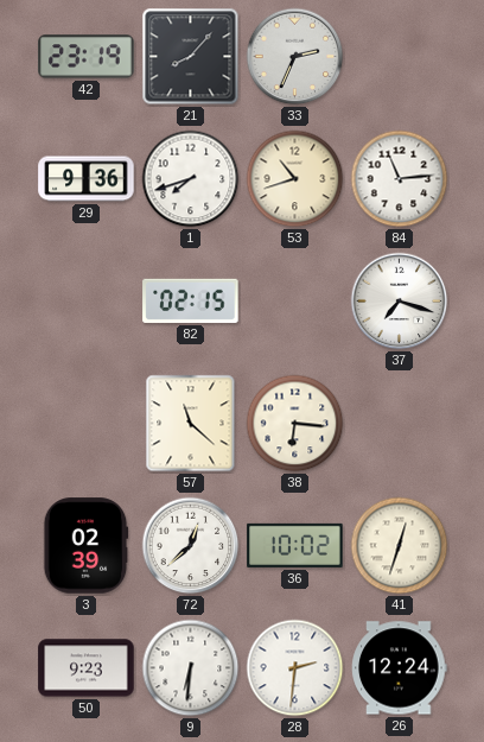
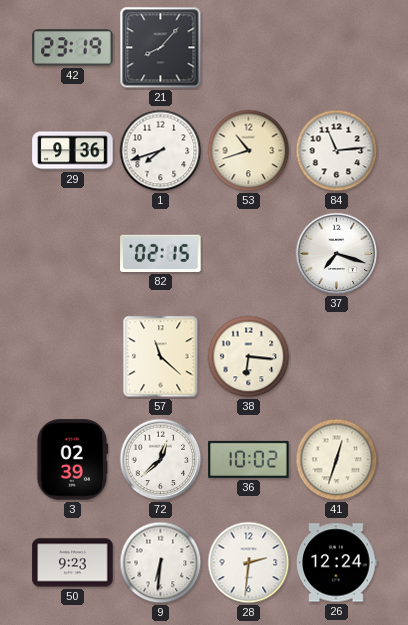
33: 2:34 -> none
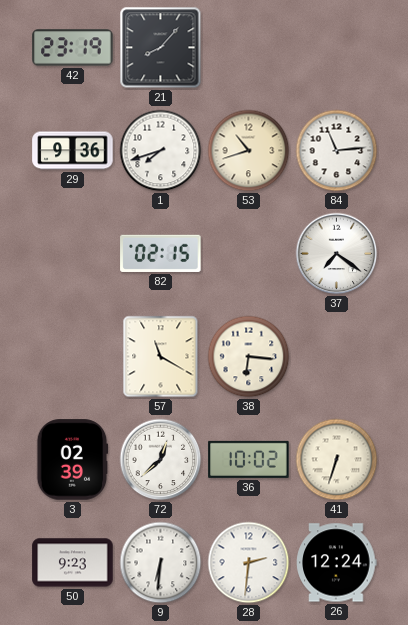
37: 7:18 -> 7:21
57: 11:22 -> 11:20
41: 12:33 -> 6:33
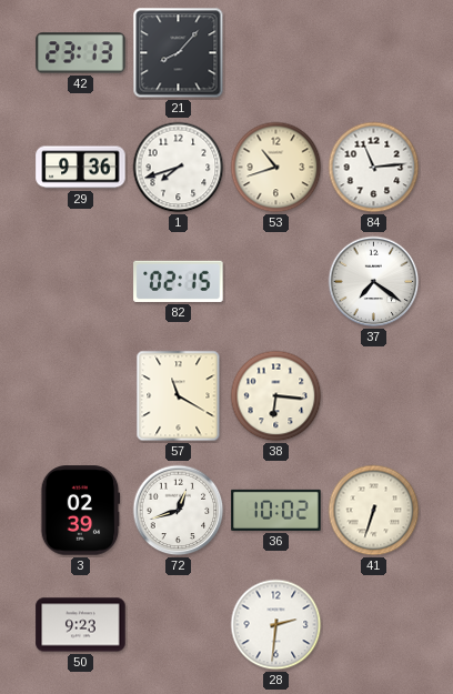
42: 23:19 -> 23:13
72: 12:38 -> 12:42
9: 6:31 -> none
26: 12:24 -> none
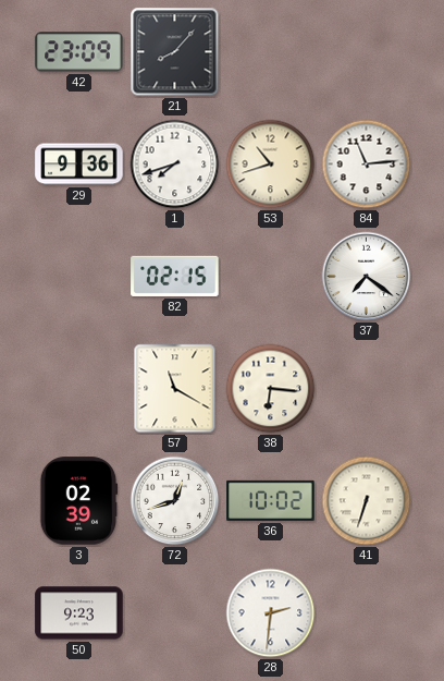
42: 23:13 -> 23:09
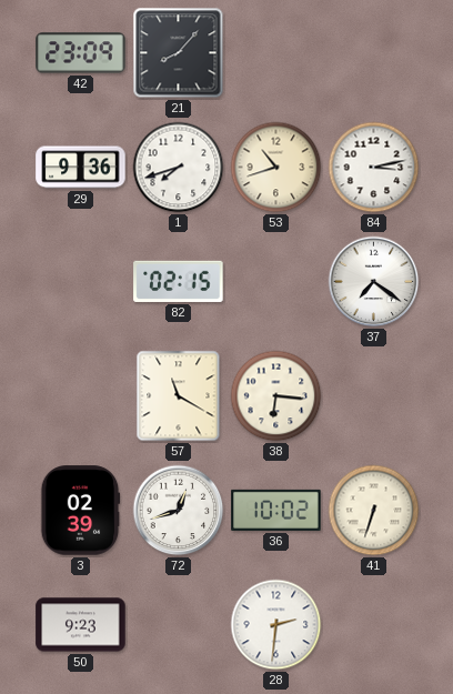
84: 11:14 -> 3:13
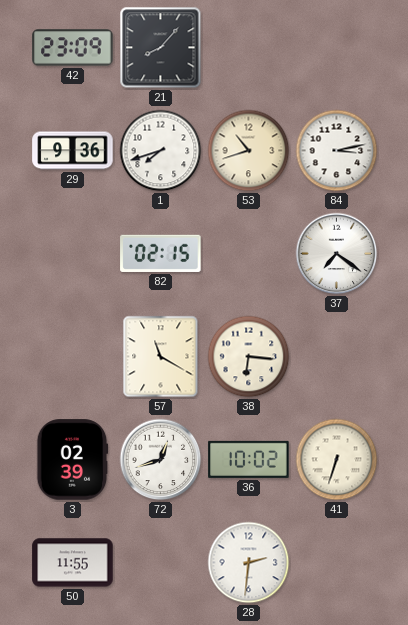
50: 9:23 -> 11:55
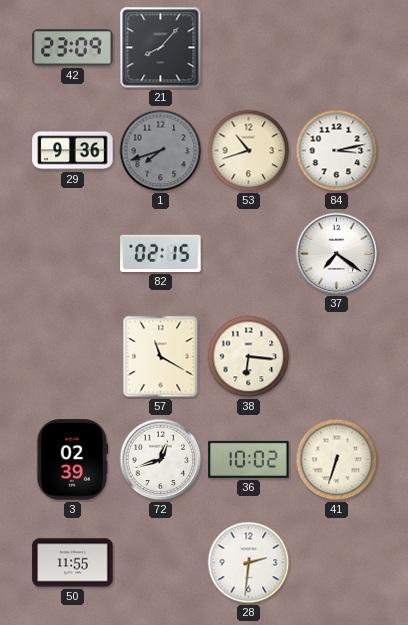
1 dial: white -> grey
